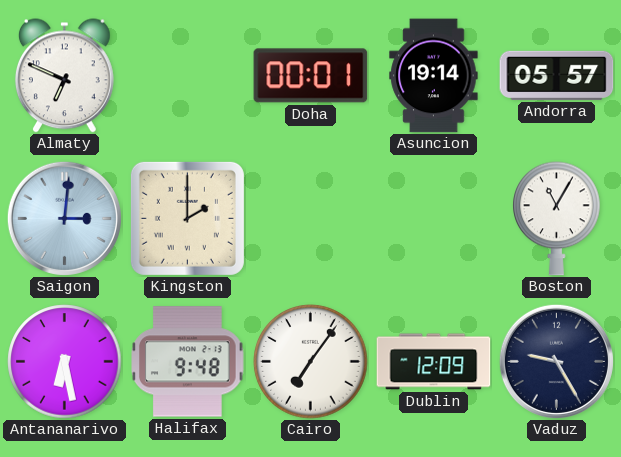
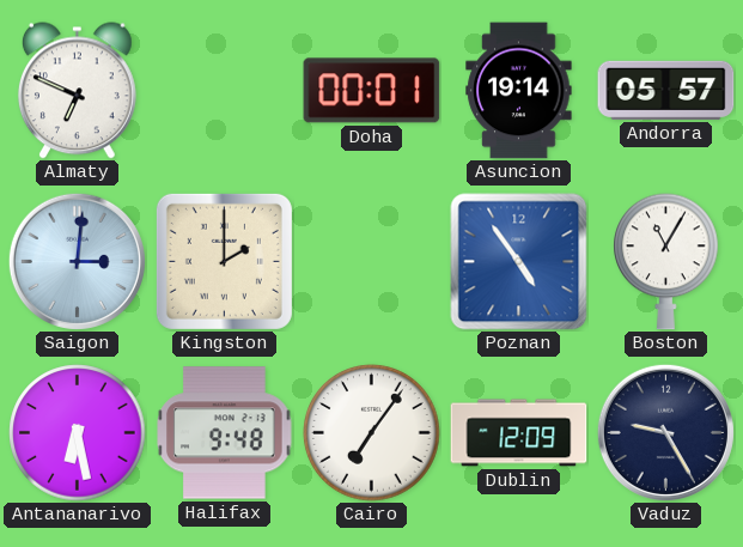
Poznan: none -> 4:54
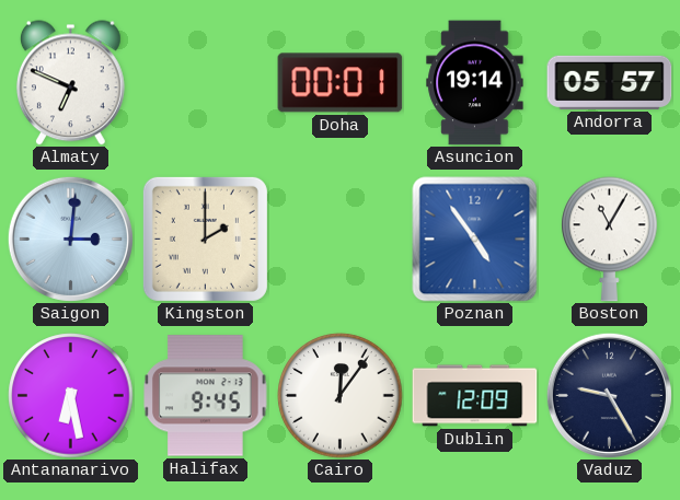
Halifax: 9:48 -> 9:45
Cairo: 7:06 -> 12:06
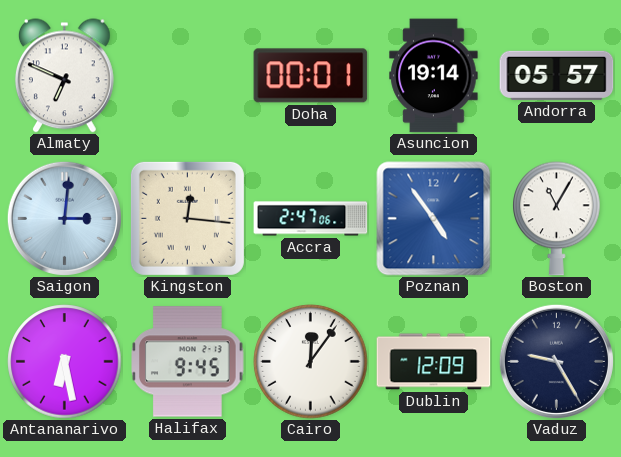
Kingston: 2:00 -> 12:16
Accra: none -> 2:47
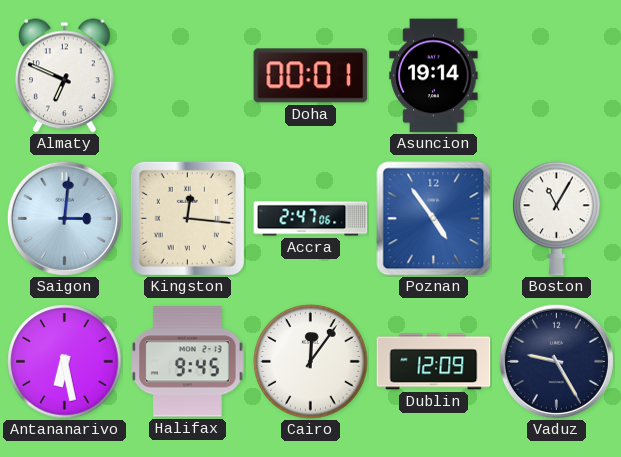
Andorra: 05:57 -> none
